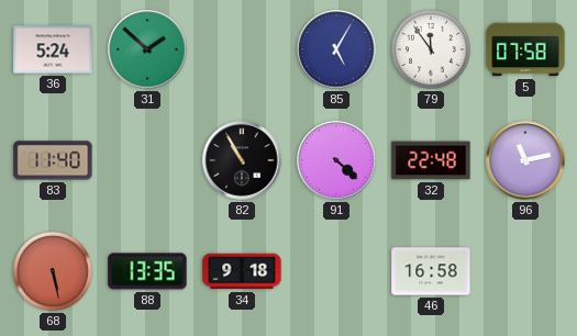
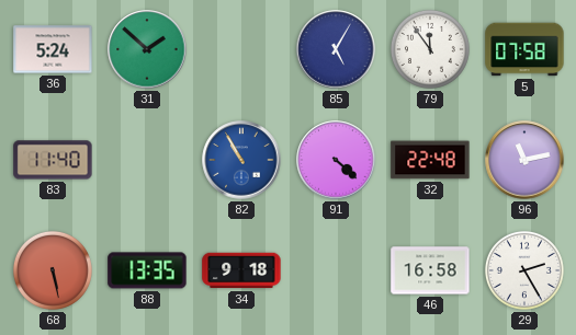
82 dial: black -> blue
29: none -> 2:25
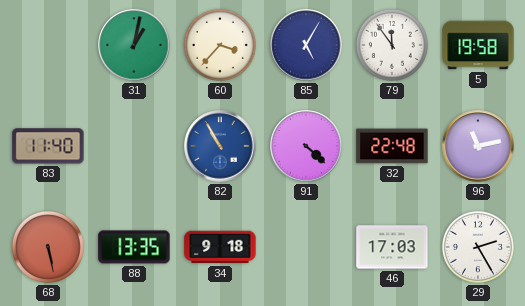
36: 5:24 -> none
31: 1:52 -> 1:02
60: none -> 3:37
5: 07:58 -> 19:58
46: 16:58 -> 17:03
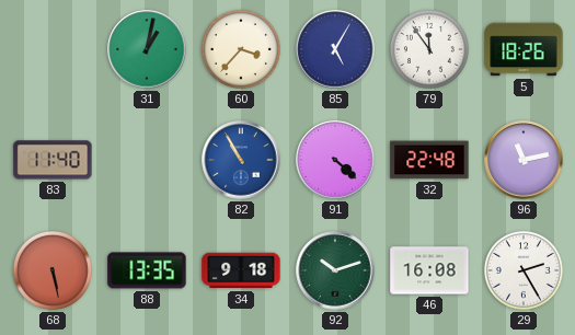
5: 19:58 -> 18:26
92: none -> 10:12
46: 17:03 -> 16:08
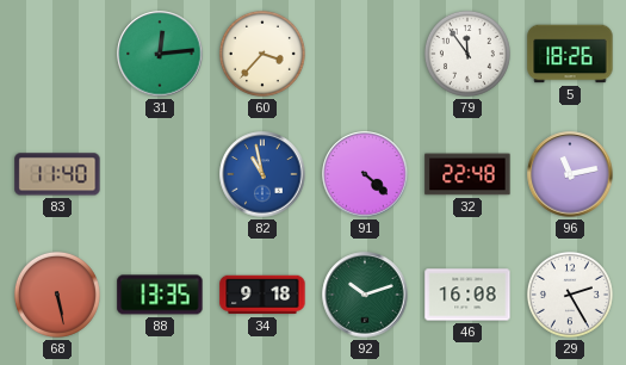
31: 1:02 -> 12:14
85: 5:05 -> none
82: 10:55 -> 10:58
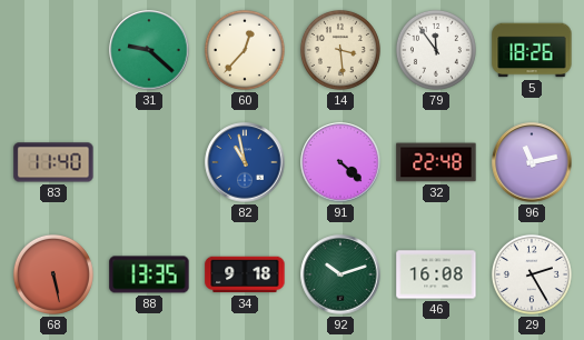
31: 12:14 -> 9:22
60: 3:37 -> 12:37
14: none -> 3:29
